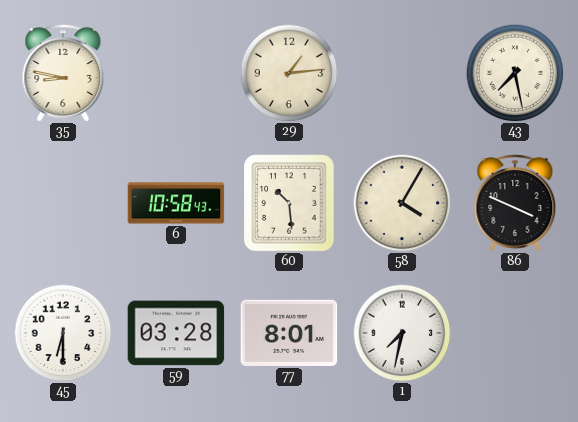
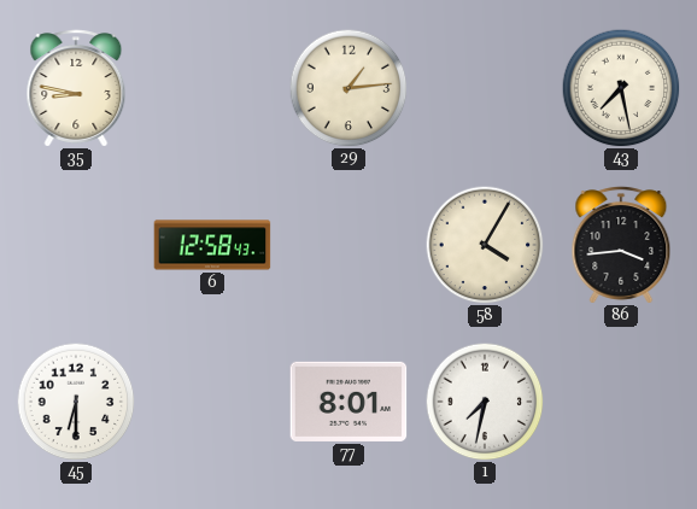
6: 10:58 -> 12:58
60: 10:29 -> none
86: 3:49 -> 3:44
59: 03:28 -> none
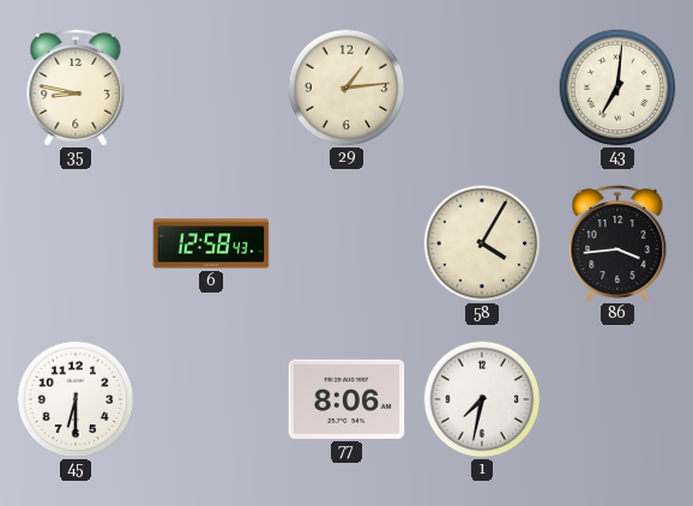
43: 7:28 -> 7:01
77: 8:01 -> 8:06
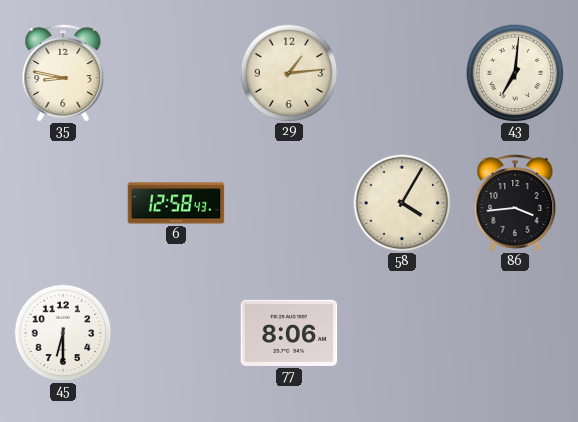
1: 7:32 -> none
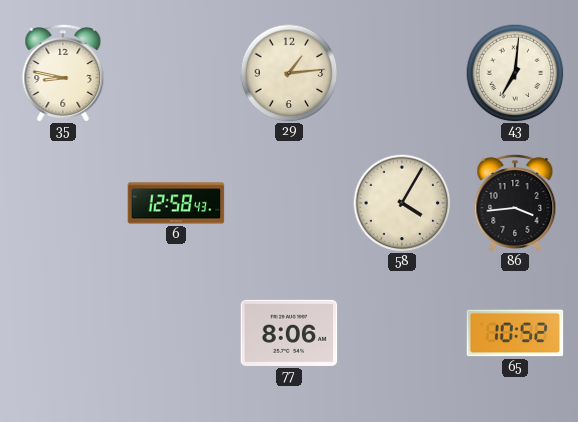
45: 6:30 -> none
65: none -> 10:52
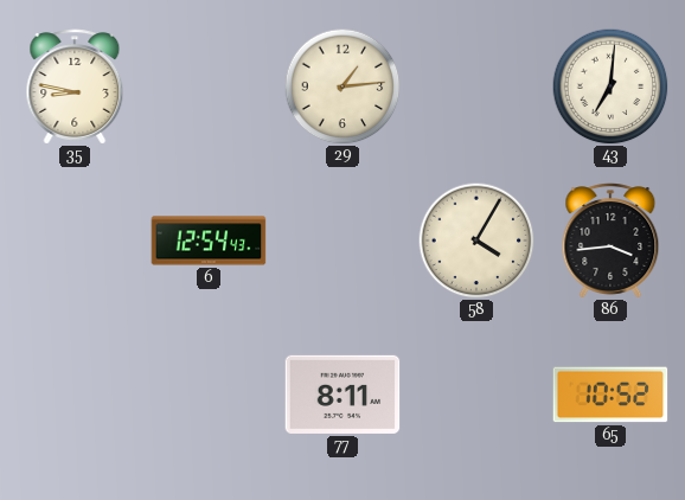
6: 12:58 -> 12:54
77: 8:06 -> 8:11
